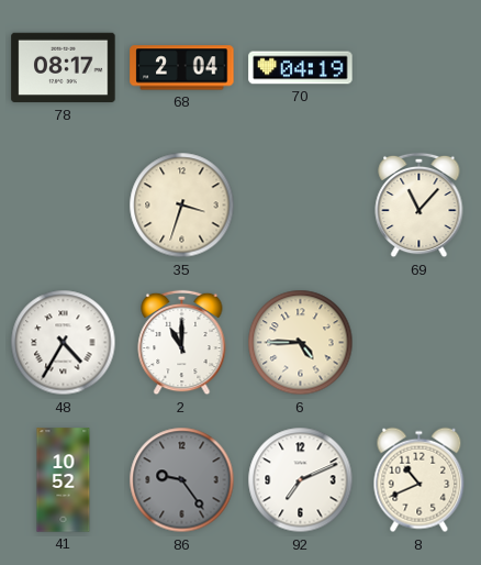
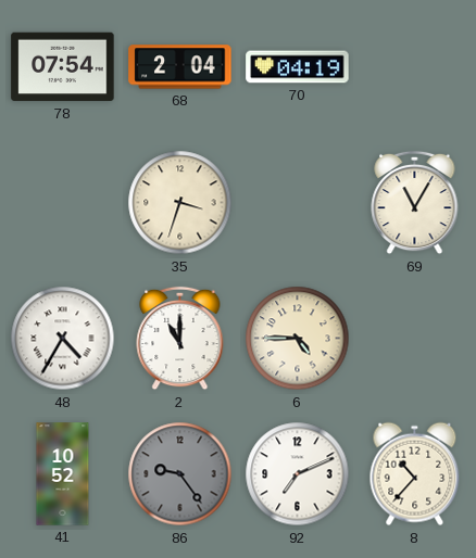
78: 08:17 -> 07:54
69: 11:07 -> 11:05
8: 10:41 -> 10:37
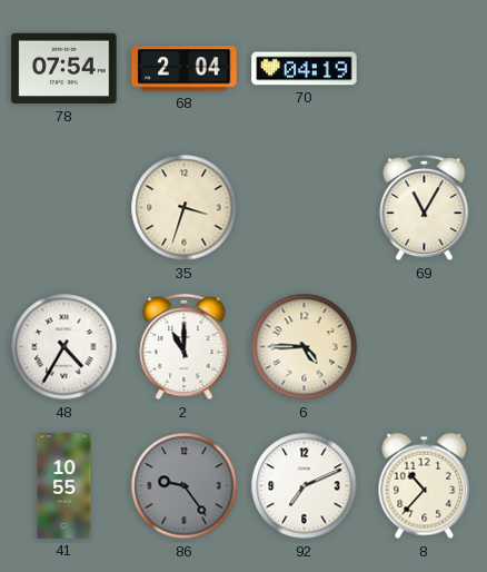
41: 10:52 -> 10:55
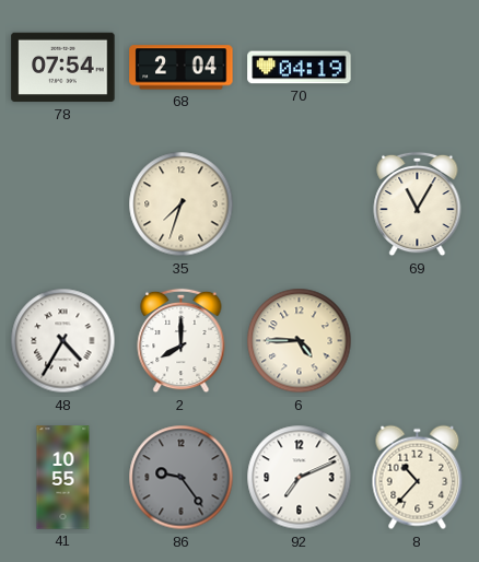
35: 3:33 -> 7:33
2: 11:00 -> 8:00
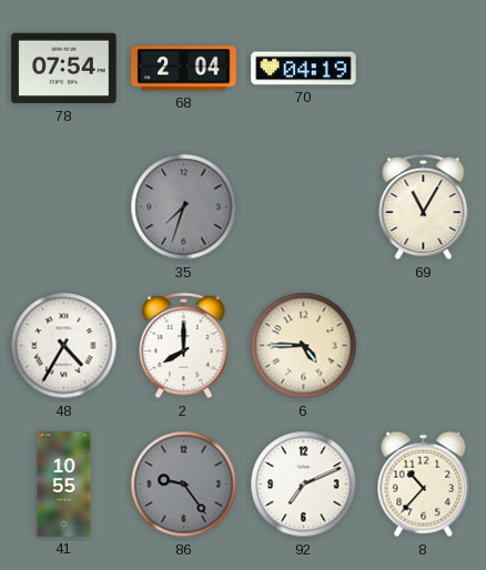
35 dial: cream -> grey
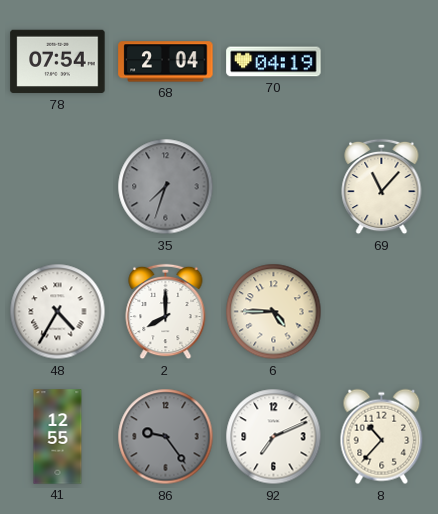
69: 11:05 -> 11:07
41: 10:55 -> 12:55
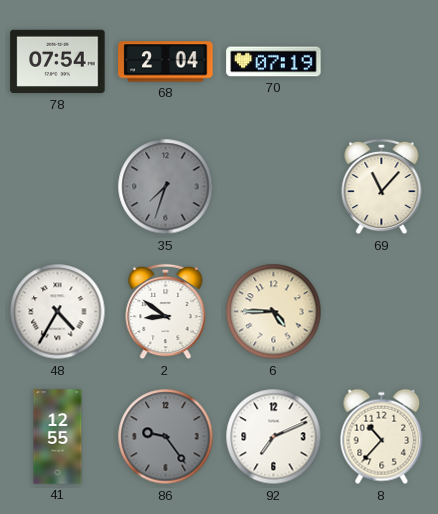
70: 04:19 -> 07:19
2: 8:00 -> 8:51
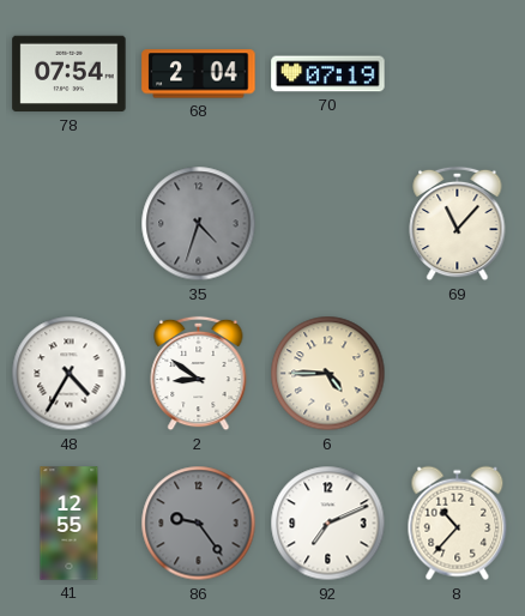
35: 7:33 -> 4:33
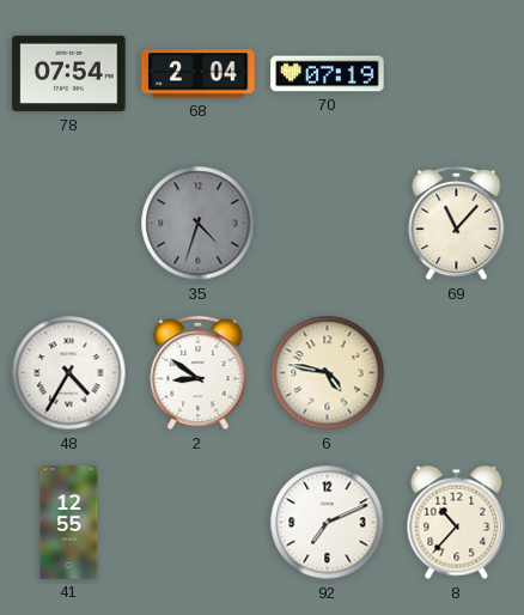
6: 4:45 -> 4:47
86: 9:24 -> none
